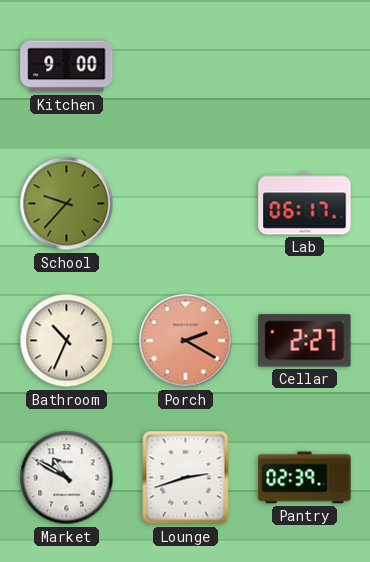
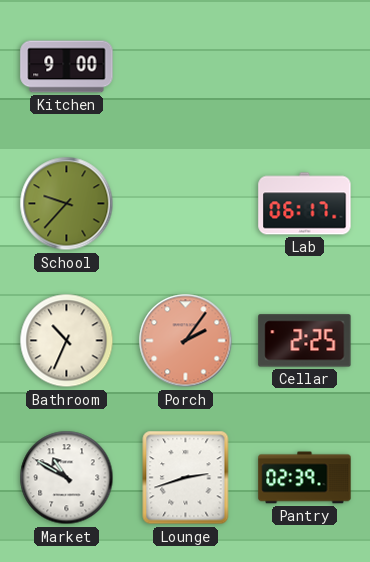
Porch: 2:20 -> 2:06
Cellar: 2:27 -> 2:25
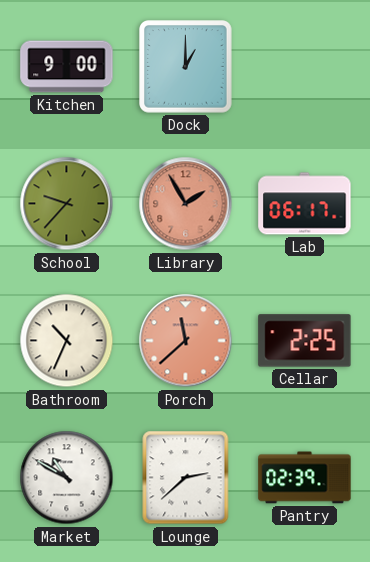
Dock: none -> 1:00
Library: none -> 1:55
Porch: 2:06 -> 11:38
Lounge: 2:42 -> 2:38
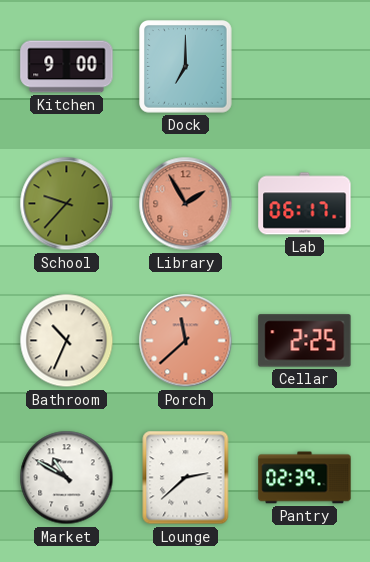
Dock: 1:00 -> 7:00
